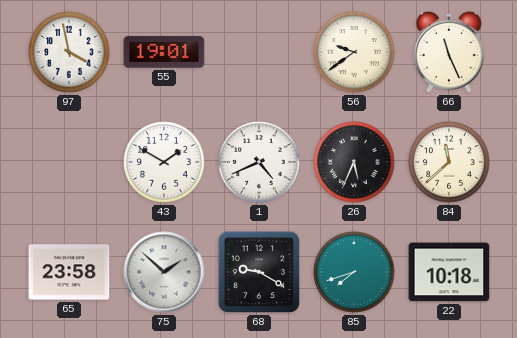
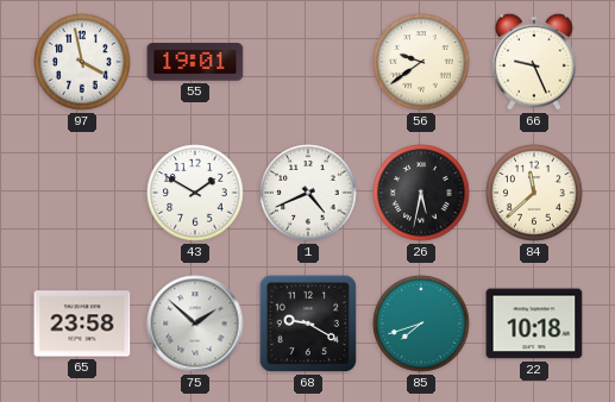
66: 11:26 -> 9:26
26: 5:34 -> 5:32
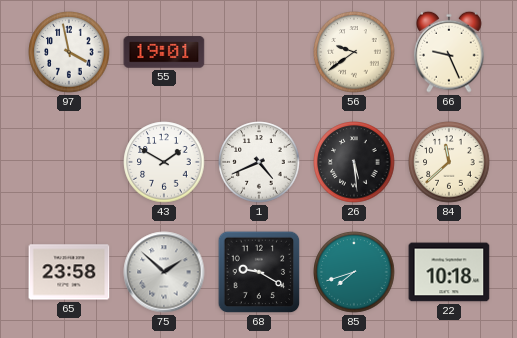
26: 5:32 -> 5:29
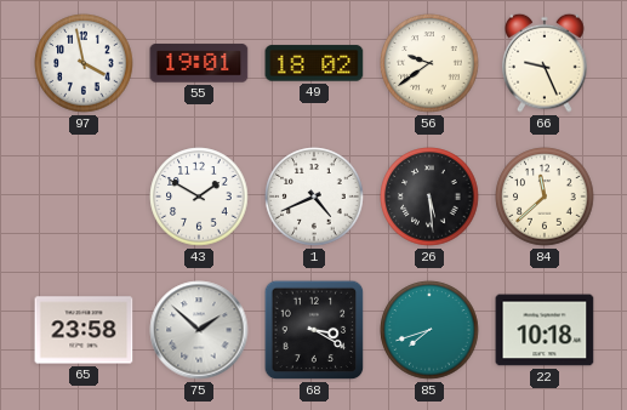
49: none -> 18:02
68: 9:20 -> 3:20
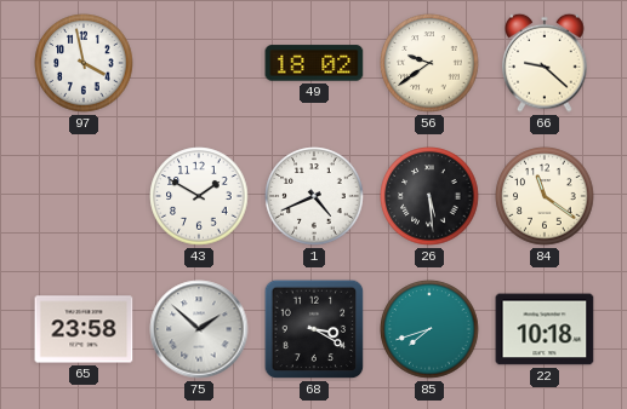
55: 19:01 -> none
66: 9:26 -> 9:22
84: 11:38 -> 11:21
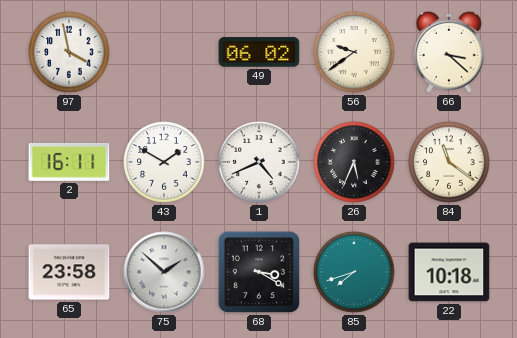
49: 18:02 -> 06:02
66: 9:22 -> 3:22
2: none -> 16:11
26: 5:29 -> 5:34
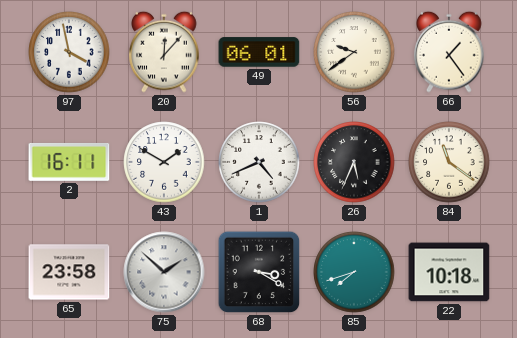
20: none -> 12:07
49: 06:02 -> 06:01
66: 3:22 -> 1:24
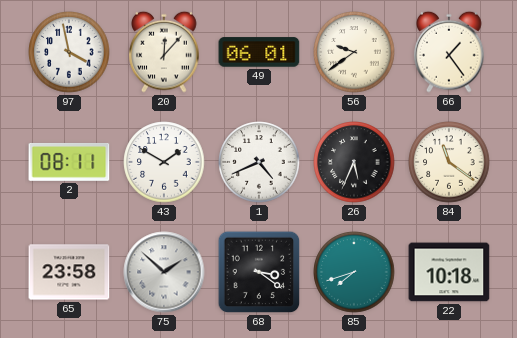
2: 16:11 -> 08:11
68: 3:20 -> 3:21
